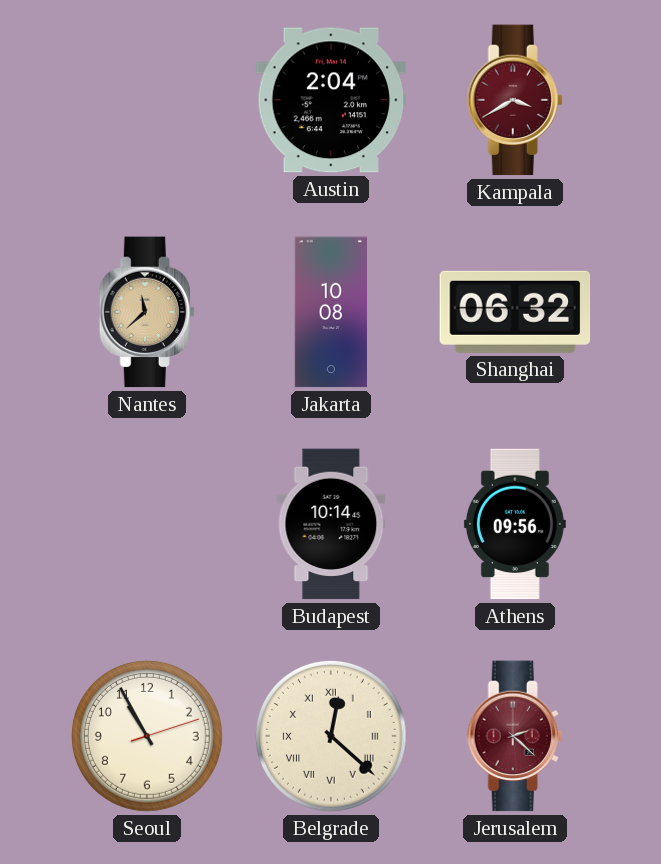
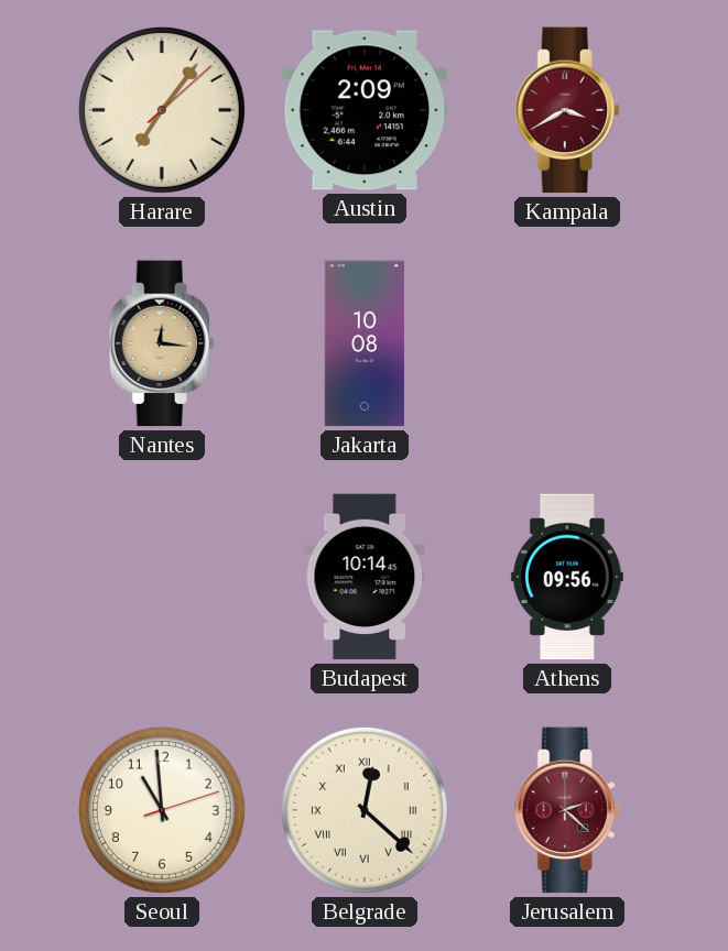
Harare: none -> 7:06
Austin: 2:04 -> 2:09
Nantes: 11:38 -> 12:16
Shanghai: 06:32 -> none
Seoul: 10:55 -> 10:59
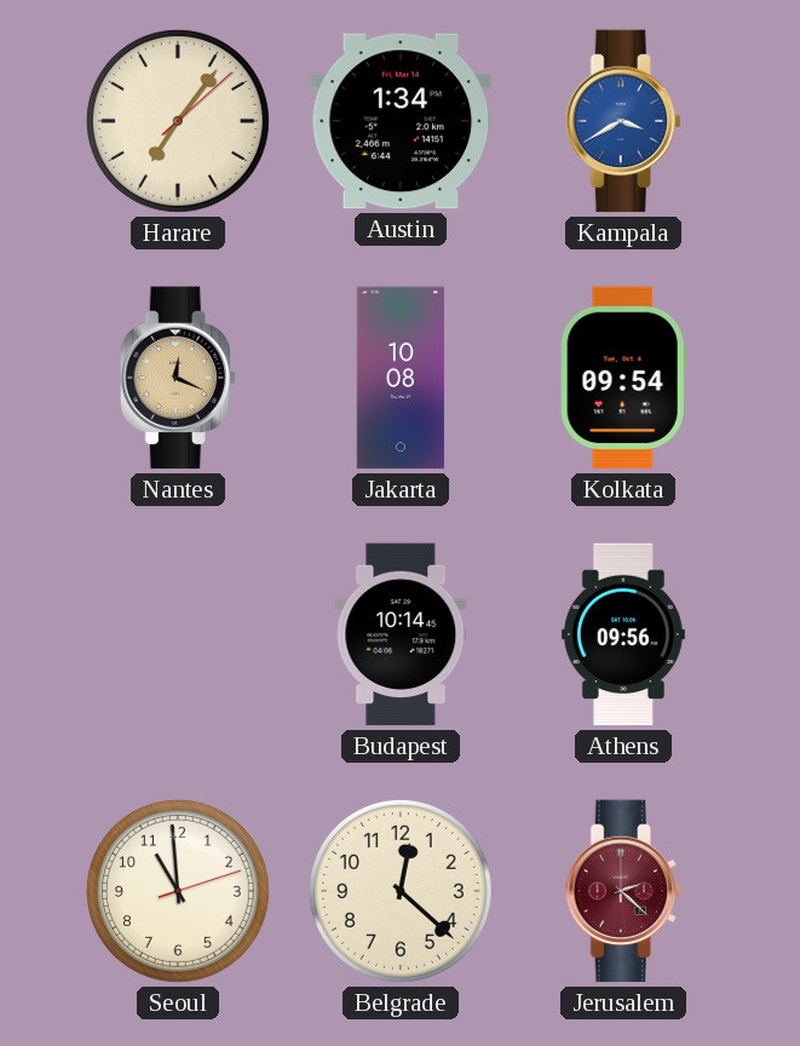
Austin: 2:09 -> 1:34
Kampala dial: burgundy -> blue
Nantes: 12:16 -> 12:19
Kolkata: none -> 09:54
Belgrade numerals: Roman -> Arabic
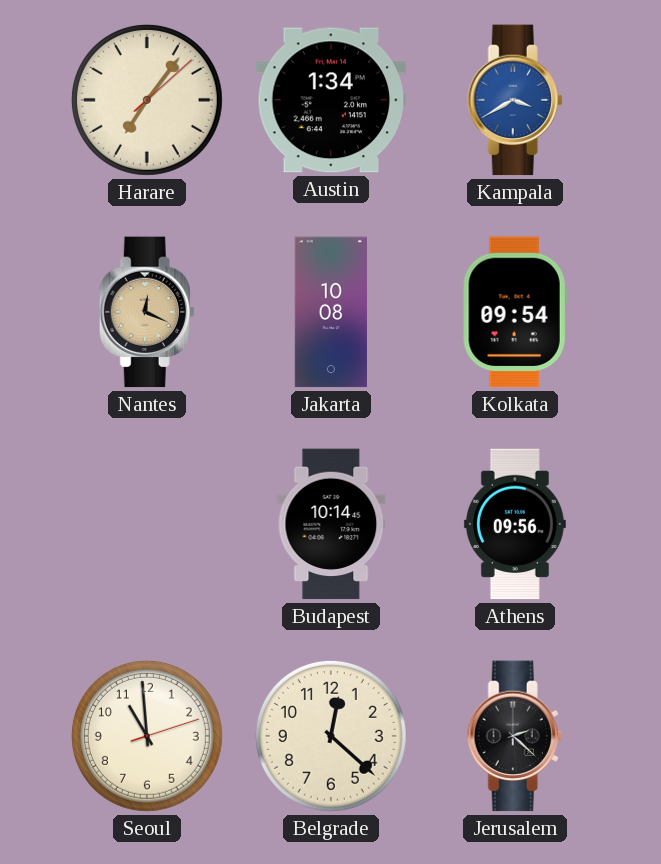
Jerusalem dial: burgundy -> black
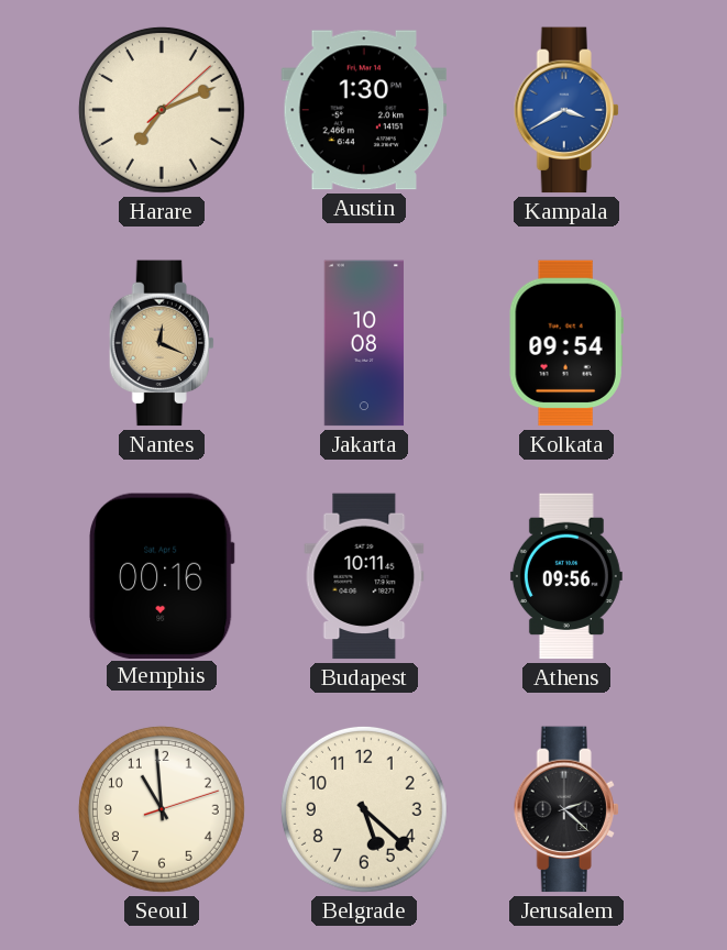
Harare: 7:06 -> 7:11
Austin: 1:34 -> 1:30
Memphis: none -> 00:16
Budapest: 10:14 -> 10:11
Belgrade: 12:22 -> 5:22
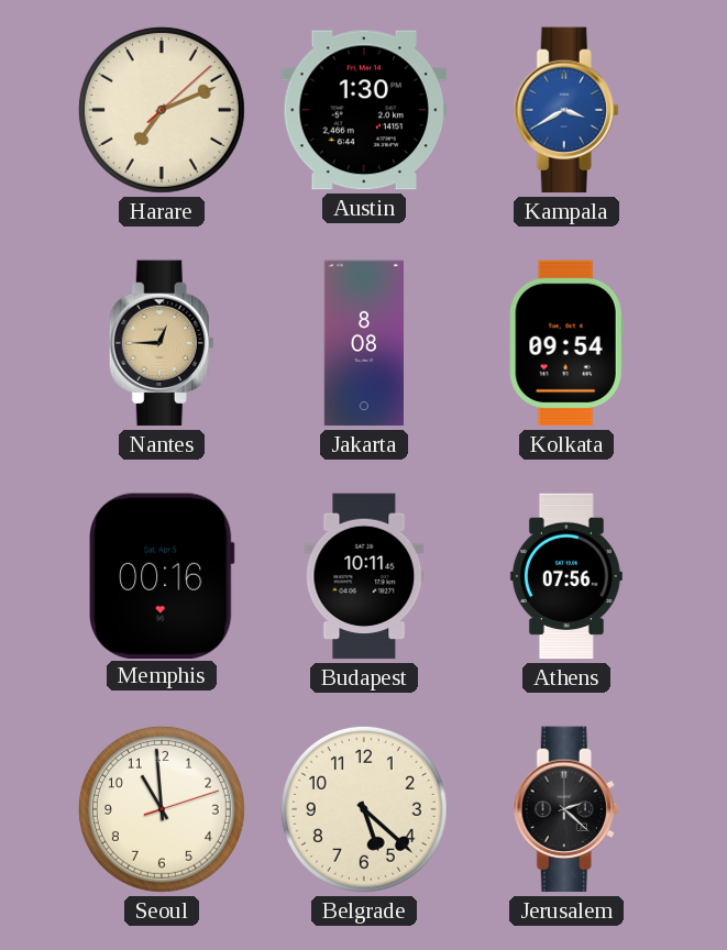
Nantes: 12:19 -> 12:45
Jakarta: 10:08 -> 8:08
Athens: 09:56 -> 07:56
